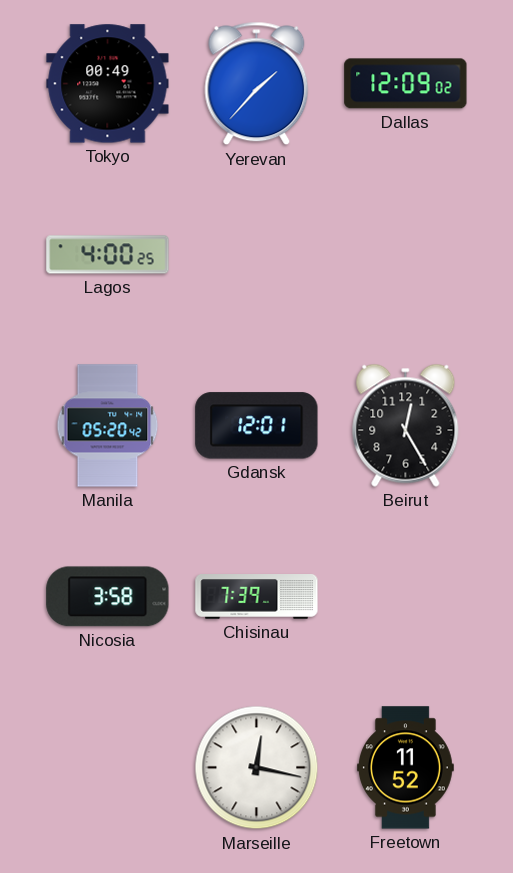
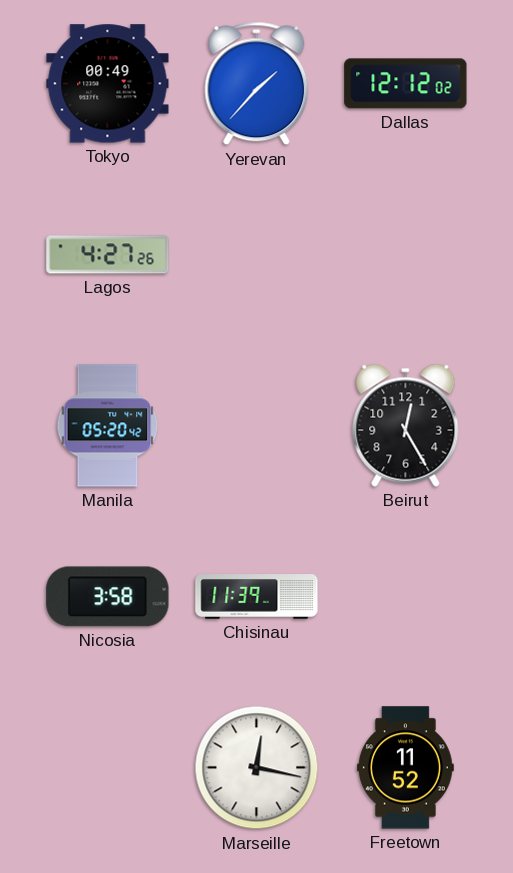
Dallas: 12:09 -> 12:12
Lagos: 4:00 -> 4:27
Gdansk: 12:01 -> none
Chisinau: 7:39 -> 11:39
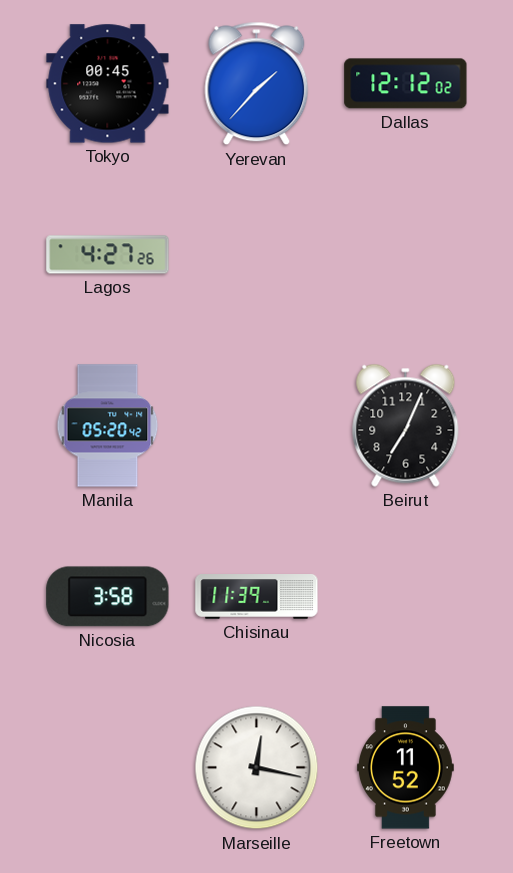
Tokyo: 00:49 -> 00:45
Beirut: 12:25 -> 7:04
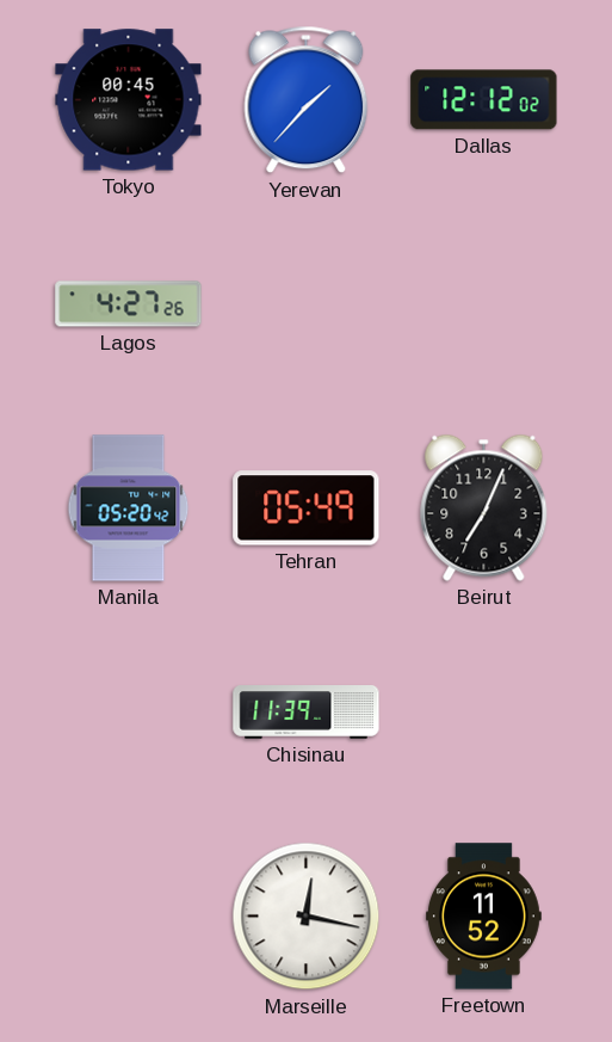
Tehran: none -> 05:49
Nicosia: 3:58 -> none
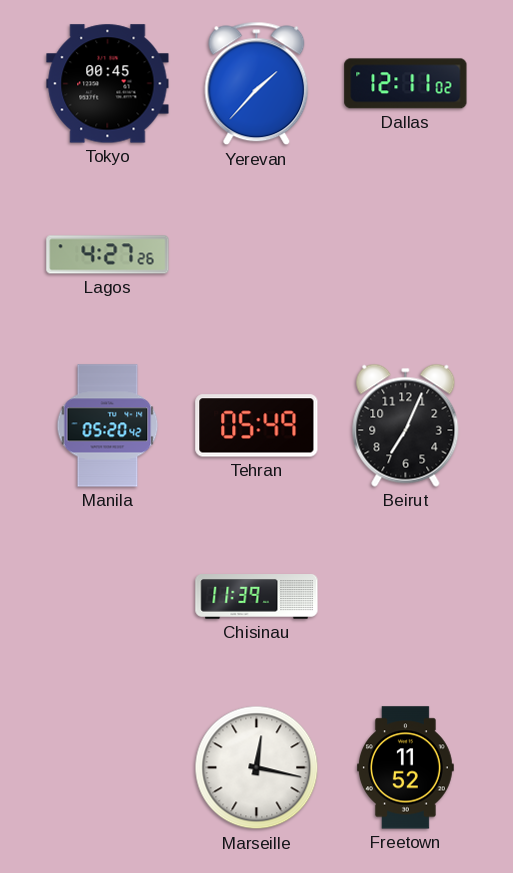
Dallas: 12:12 -> 12:11
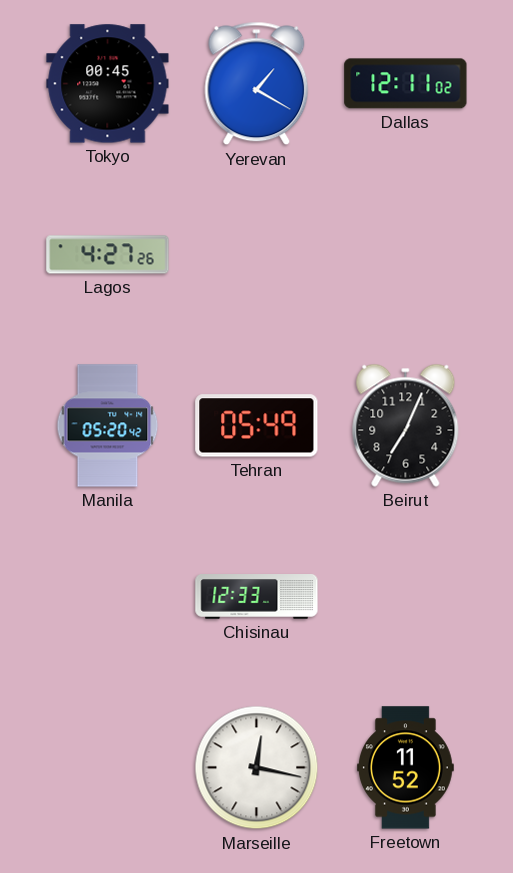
Yerevan: 1:37 -> 1:20
Chisinau: 11:39 -> 12:33
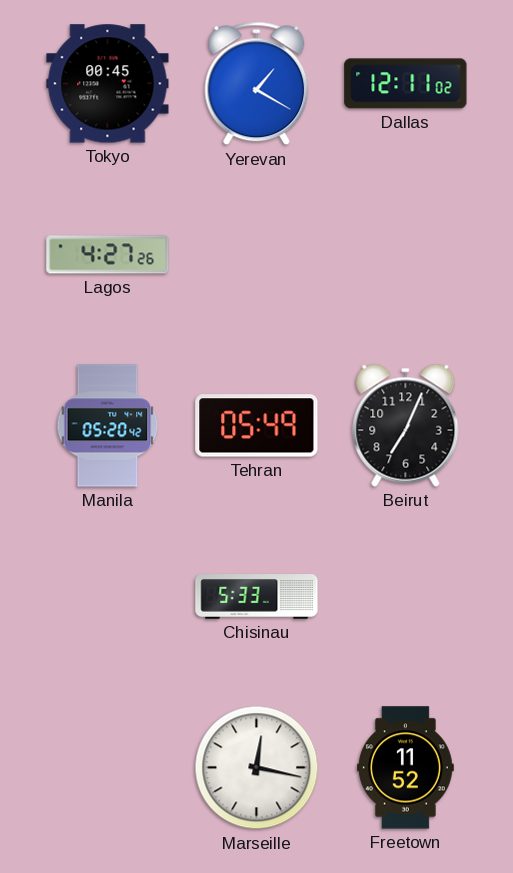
Chisinau: 12:33 -> 5:33
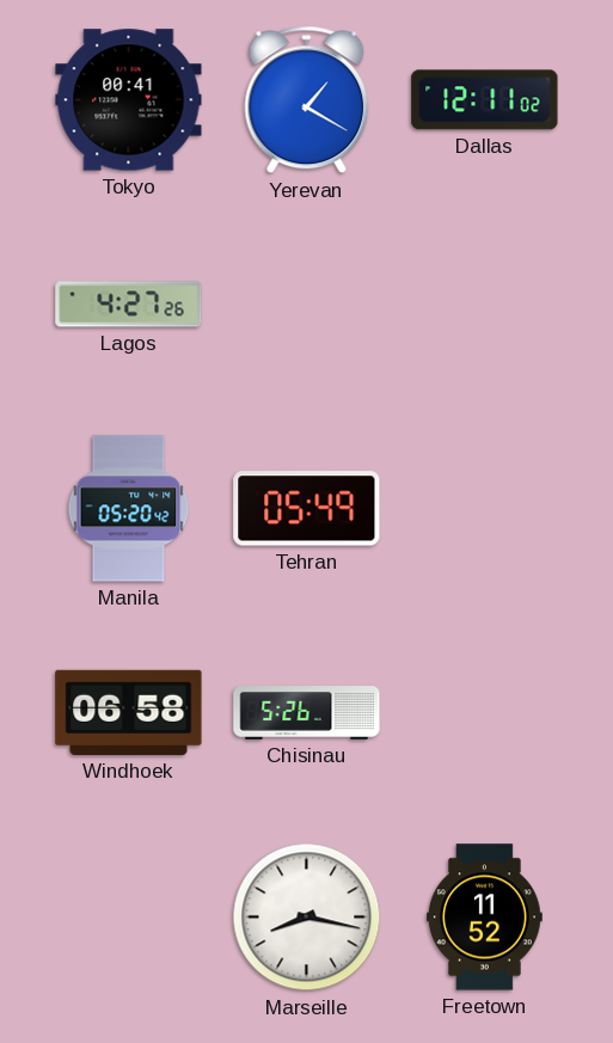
Tokyo: 00:45 -> 00:41
Beirut: 7:04 -> none
Windhoek: none -> 06:58
Chisinau: 5:33 -> 5:26
Marseille: 12:17 -> 8:17
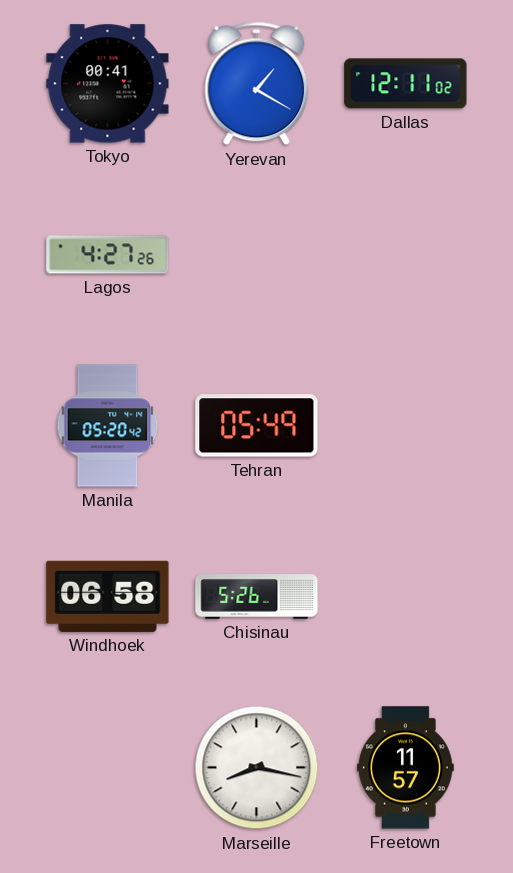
Freetown: 11:52 -> 11:57
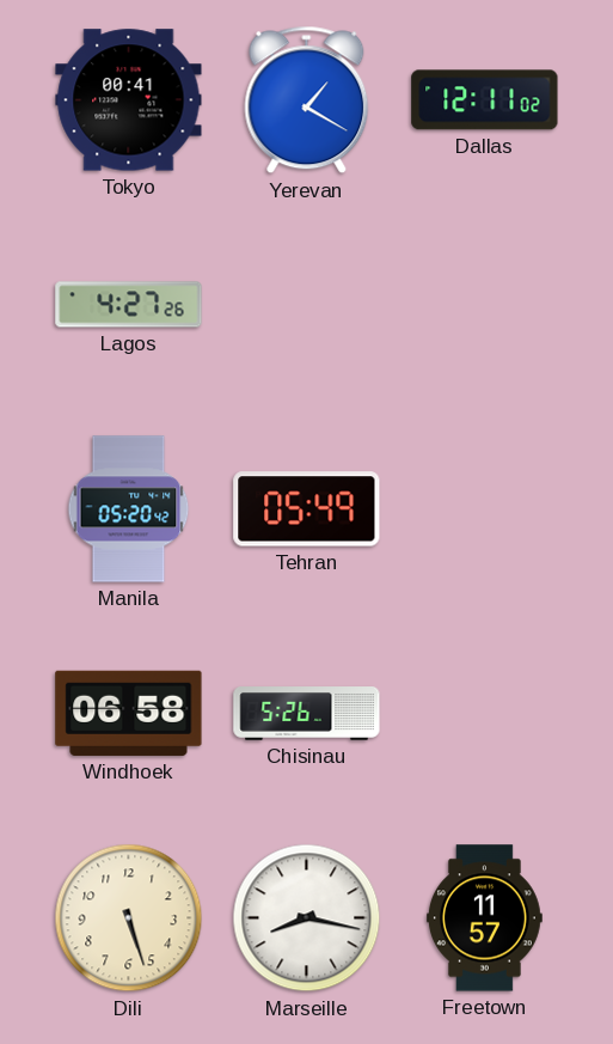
Dili: none -> 5:27
